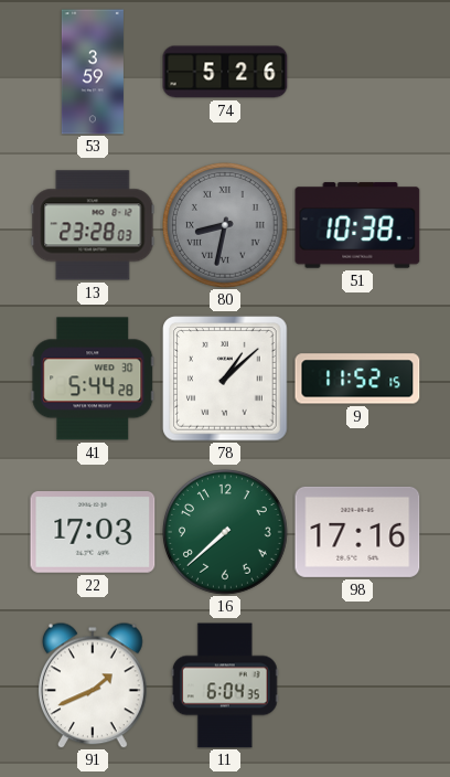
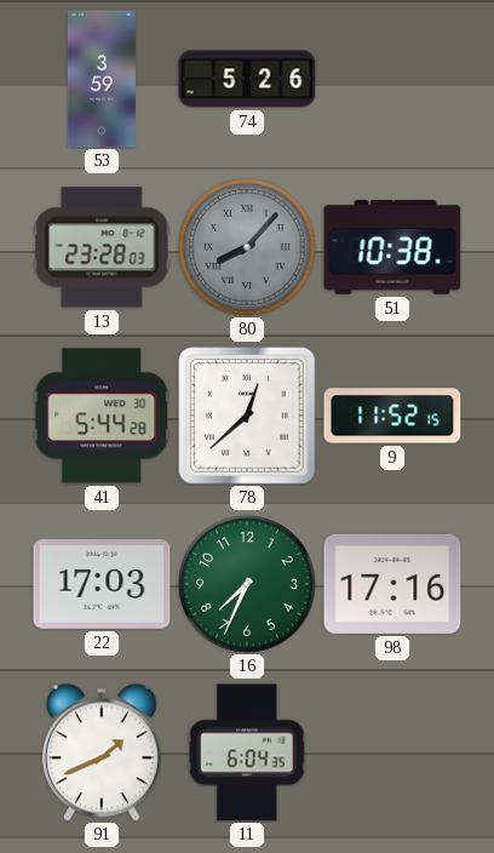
80: 8:32 -> 8:07
78: 1:08 -> 12:38
16: 7:38 -> 7:34
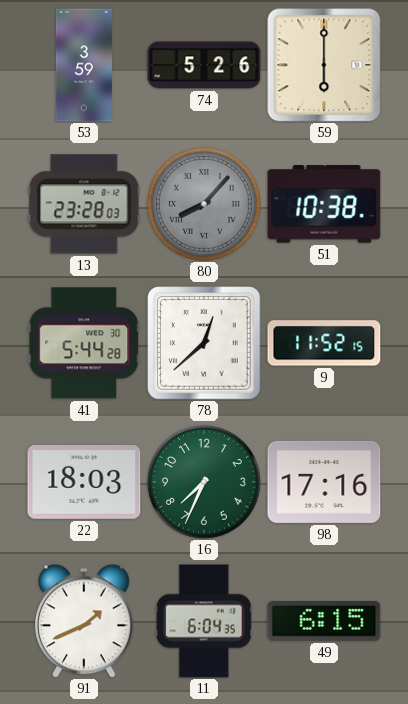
59: none -> 6:00
22: 17:03 -> 18:03
49: none -> 6:15
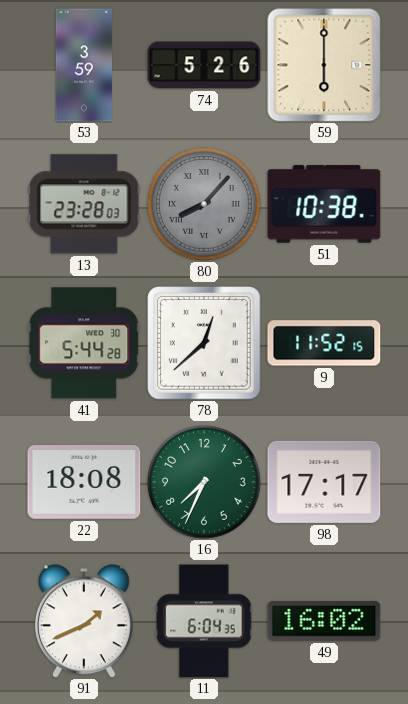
22: 18:03 -> 18:08
98: 17:16 -> 17:17
49: 6:15 -> 16:02
